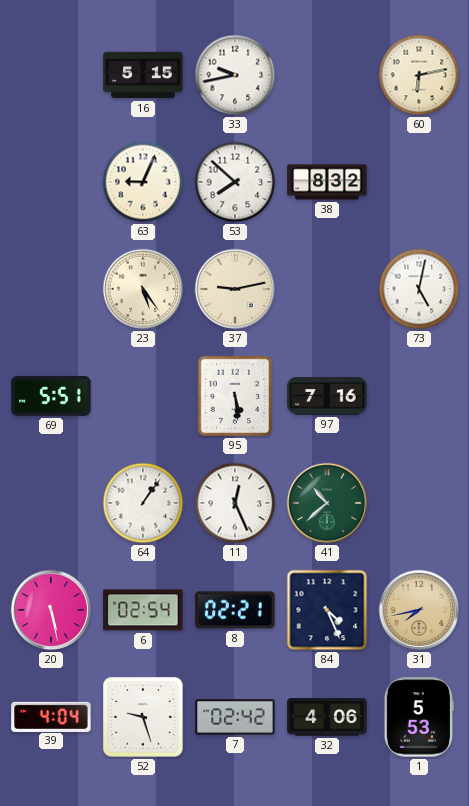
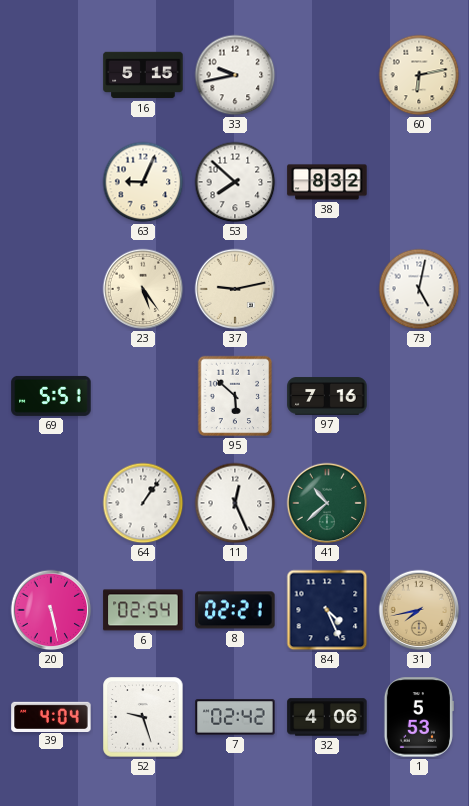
95: 5:29 -> 5:52
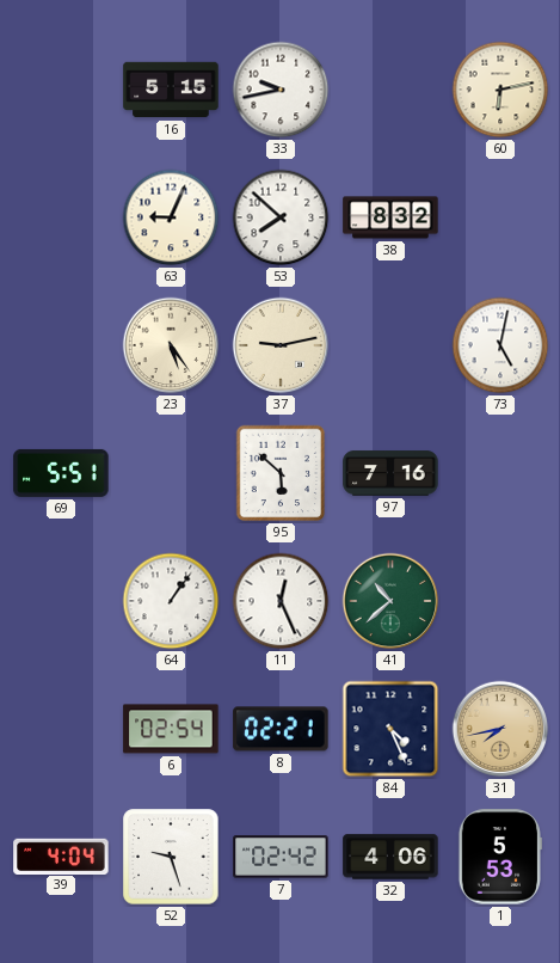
20: 5:28 -> none
